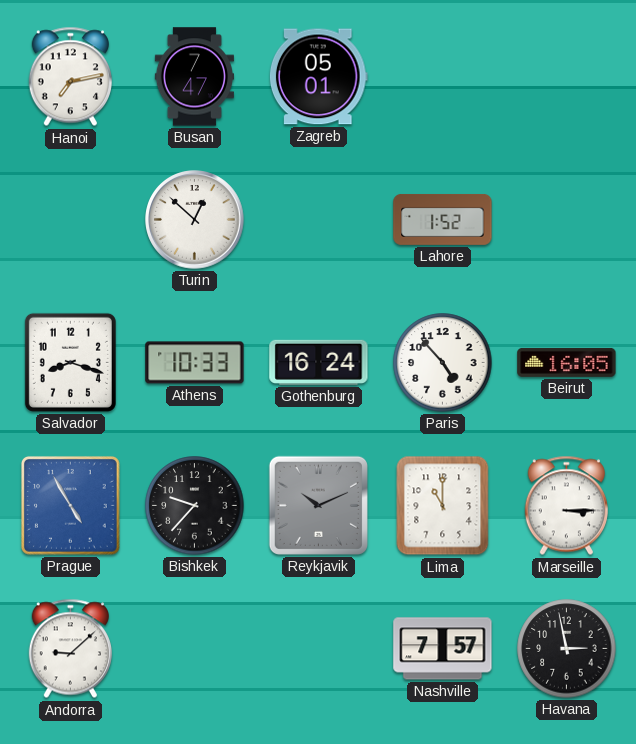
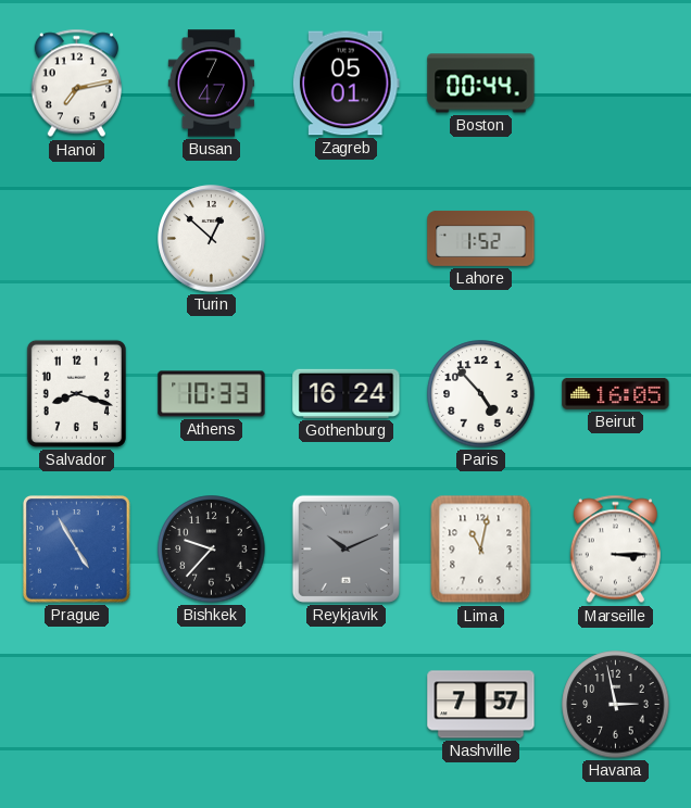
Boston: none -> 00:44
Lima: 11:00 -> 11:02
Andorra: 9:08 -> none
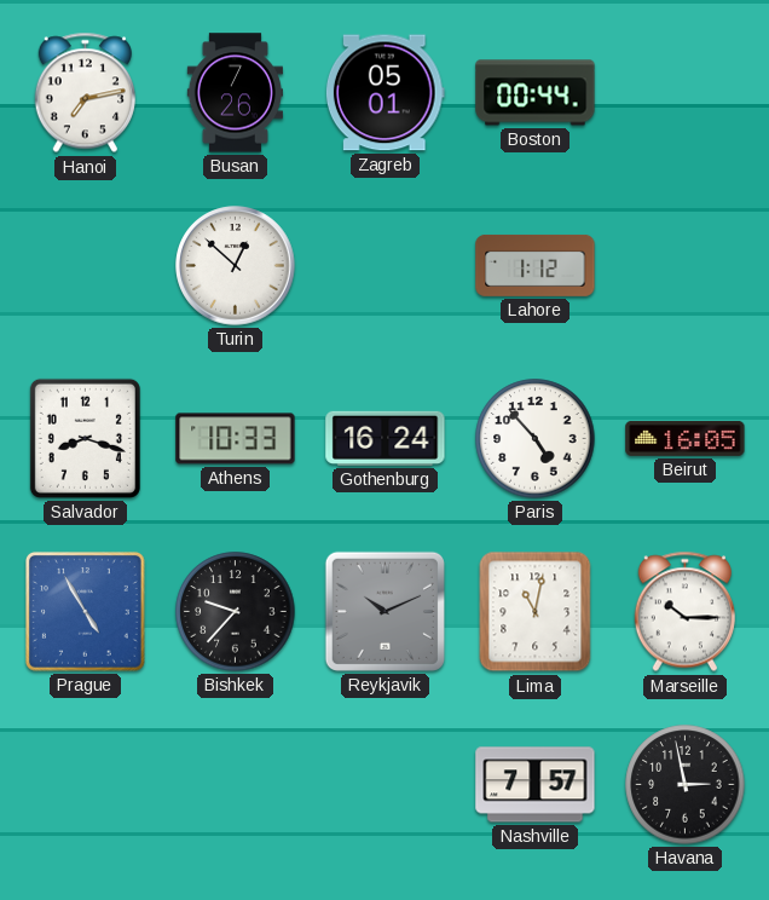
Busan: 7:47 -> 7:26
Lahore: 1:52 -> 1:12
Marseille: 3:15 -> 10:15
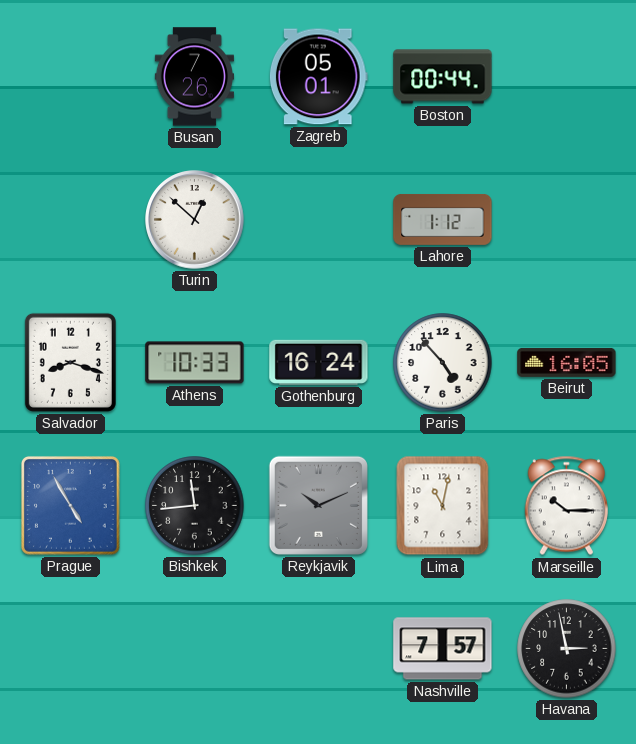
Hanoi: 7:13 -> none
Bishkek: 9:37 -> 11:44
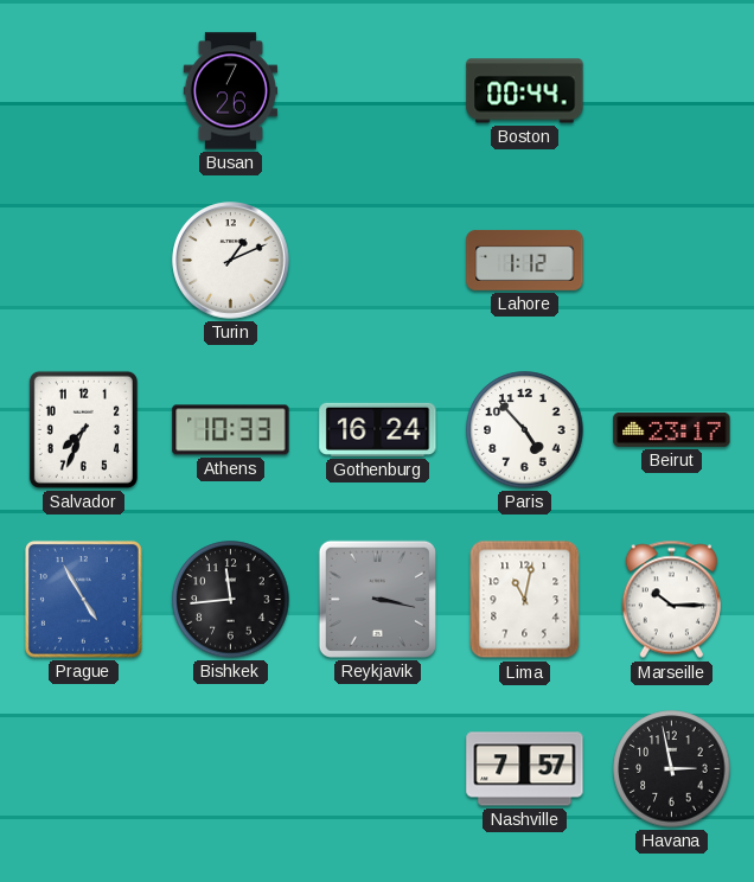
Zagreb: 05:01 -> none
Turin: 12:52 -> 1:11
Salvador: 8:18 -> 7:34
Beirut: 16:05 -> 23:17
Reykjavik: 10:11 -> 3:17
